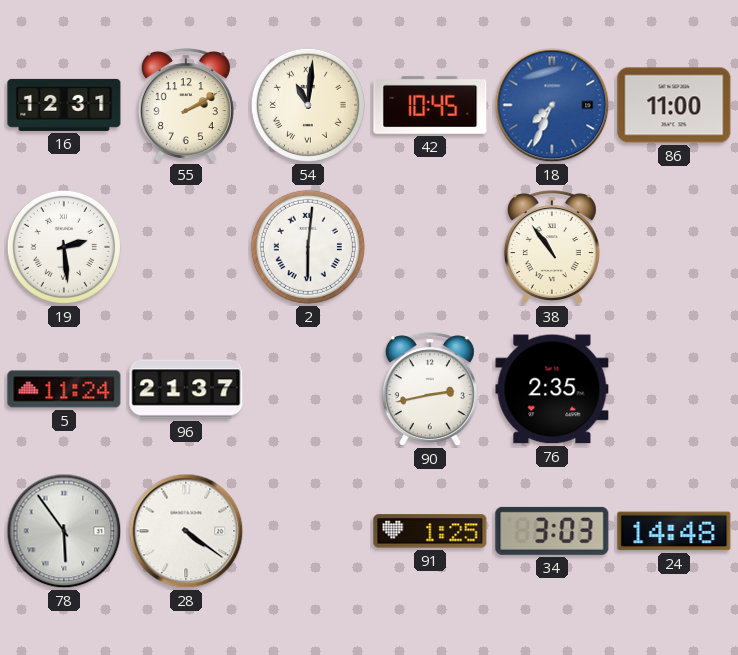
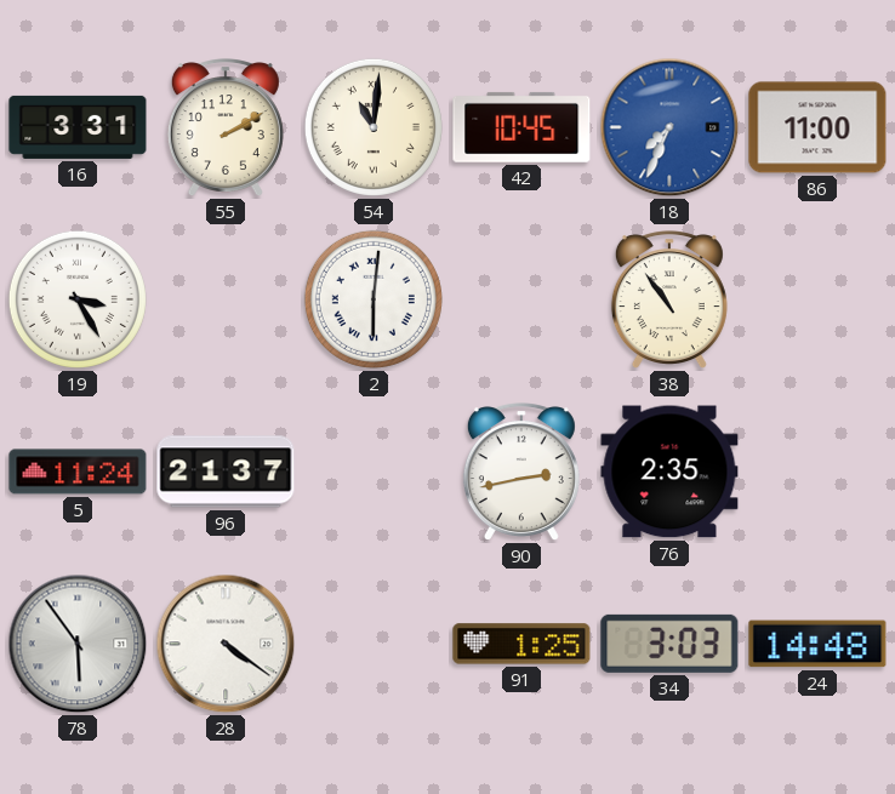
16: 12:31 -> 3:31
19: 2:29 -> 3:25
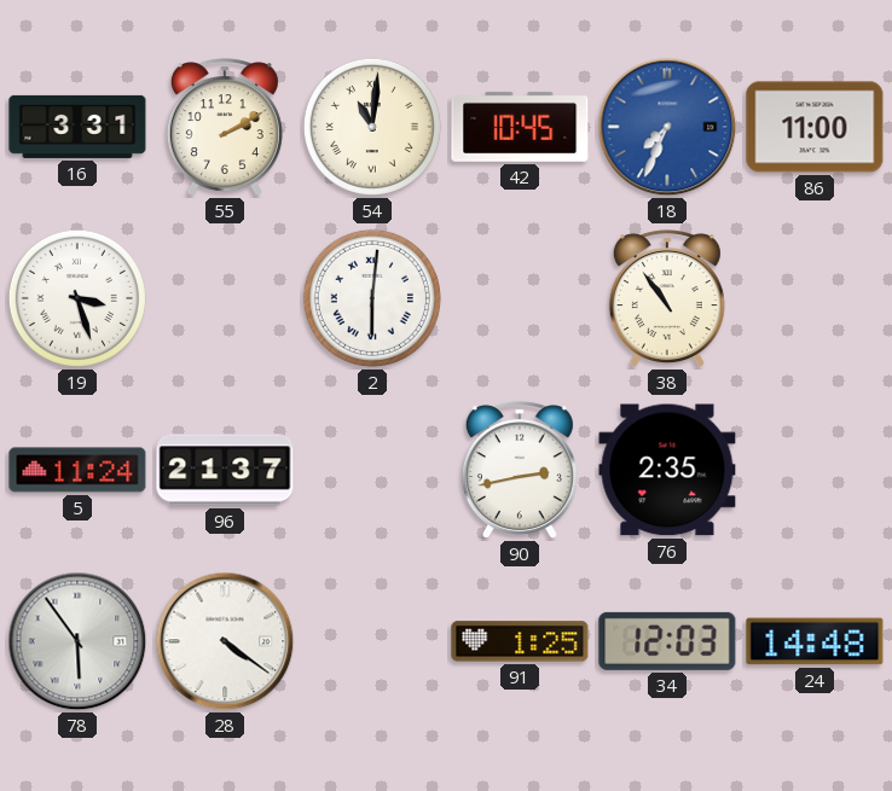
19: 3:25 -> 3:27
34: 3:03 -> 12:03
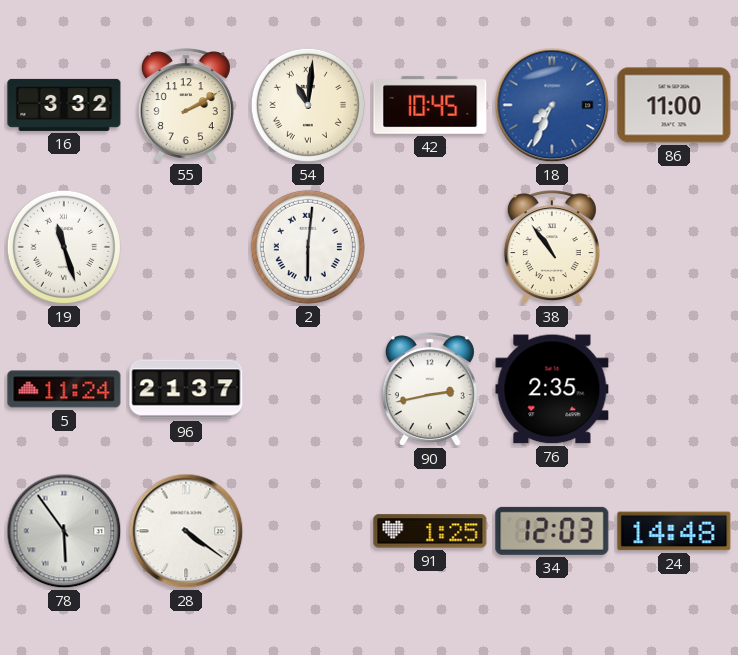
16: 3:31 -> 3:32
19: 3:27 -> 11:27
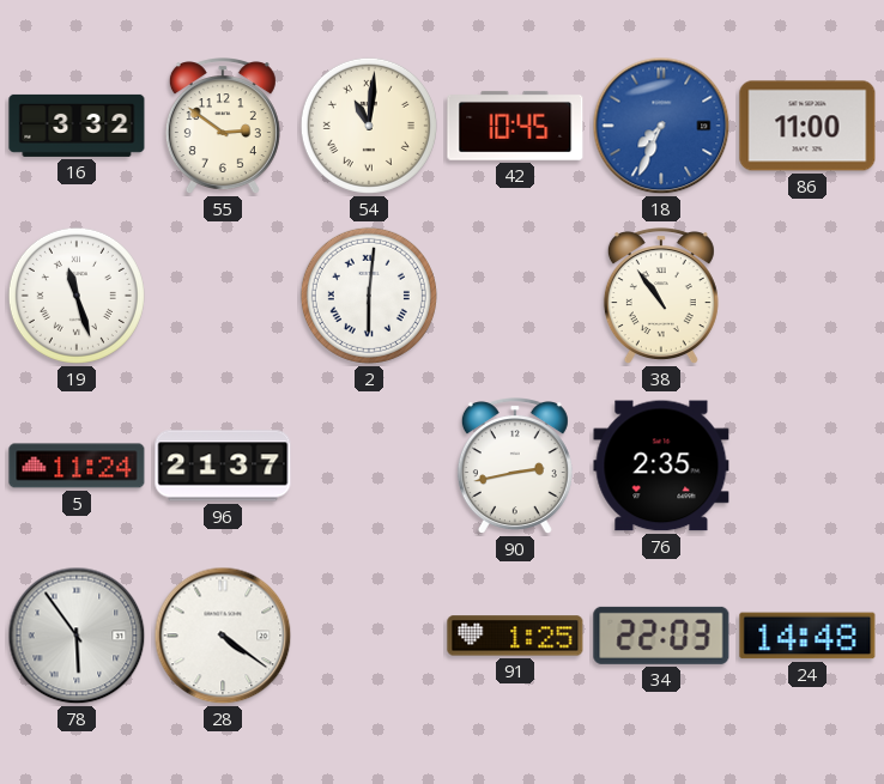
55: 2:10 -> 2:51
34: 12:03 -> 22:03
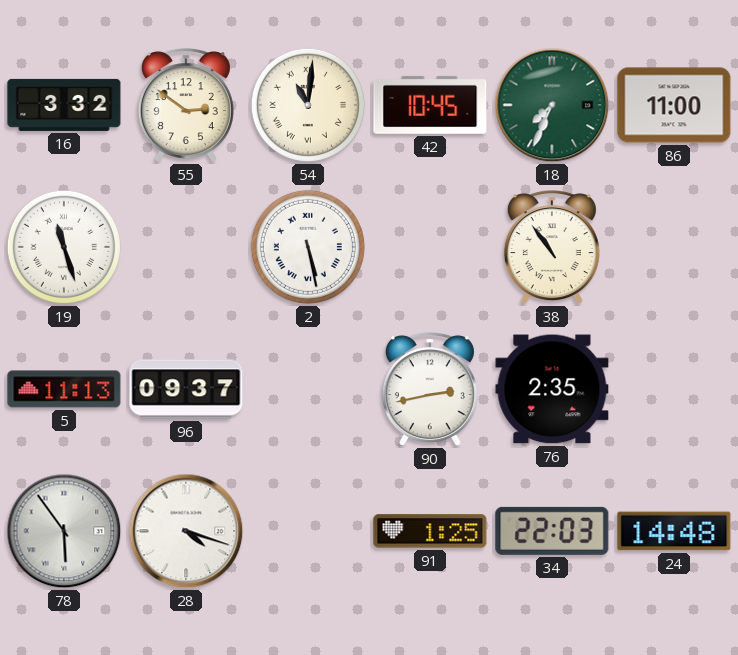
18 dial: blue -> green
2: 6:01 -> 5:28
5: 11:24 -> 11:13
96: 21:37 -> 09:37
28: 4:21 -> 4:18
